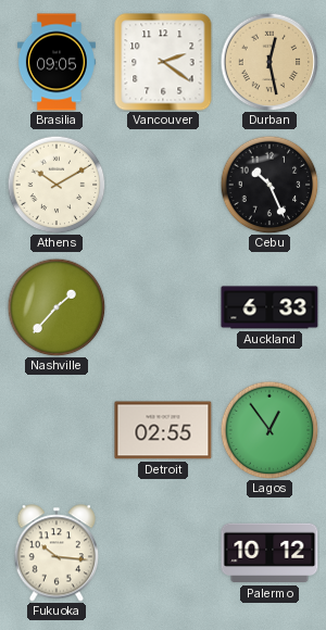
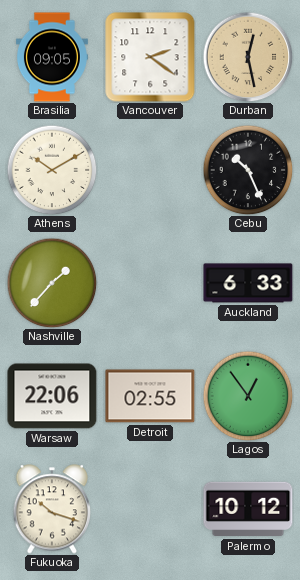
Warsaw: none -> 22:06
Fukuoka: 10:16 -> 10:18
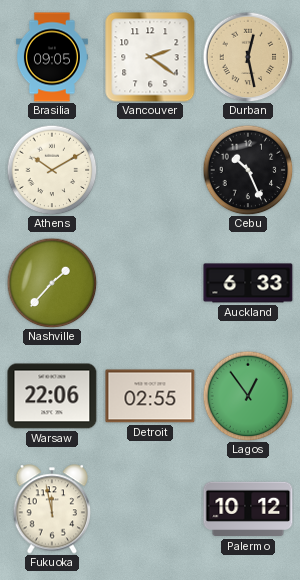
Fukuoka: 10:18 -> 11:58
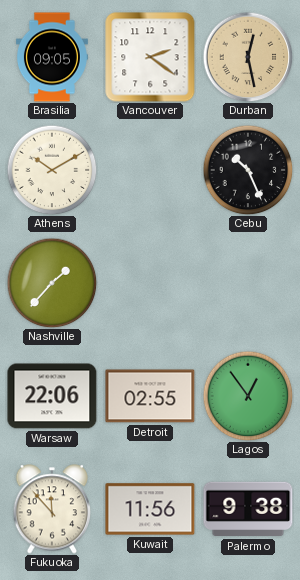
Auckland: 6:33 -> none
Fukuoka: 11:58 -> 11:53
Kuwait: none -> 11:56
Palermo: 10:12 -> 9:38
